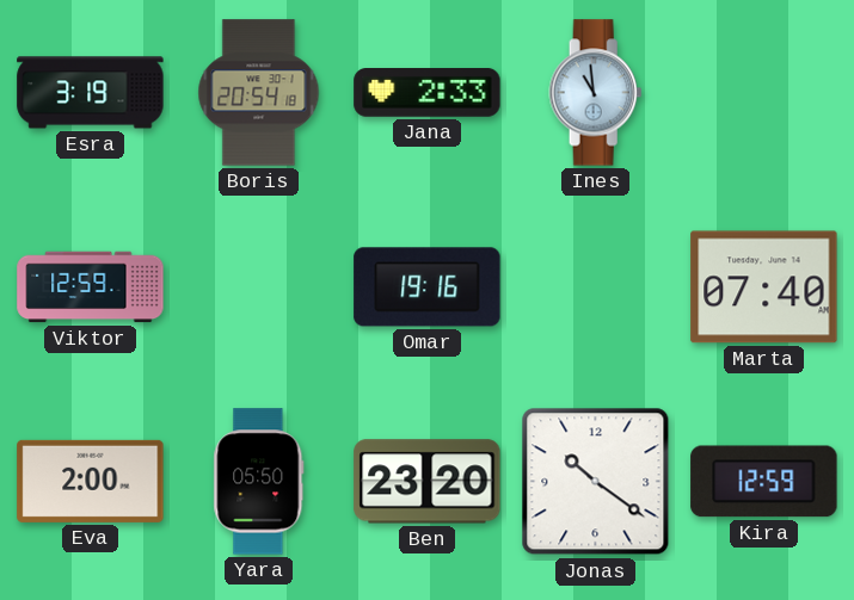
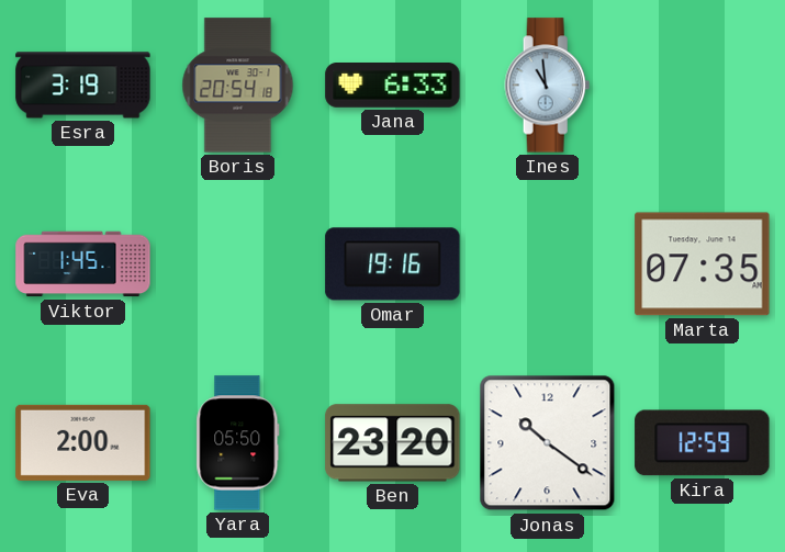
Jana: 2:33 -> 6:33
Viktor: 12:59 -> 1:45
Marta: 07:40 -> 07:35
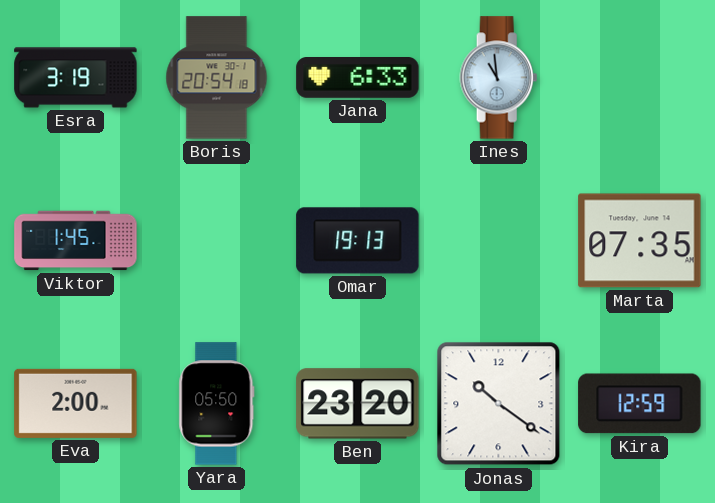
Omar: 19:16 -> 19:13
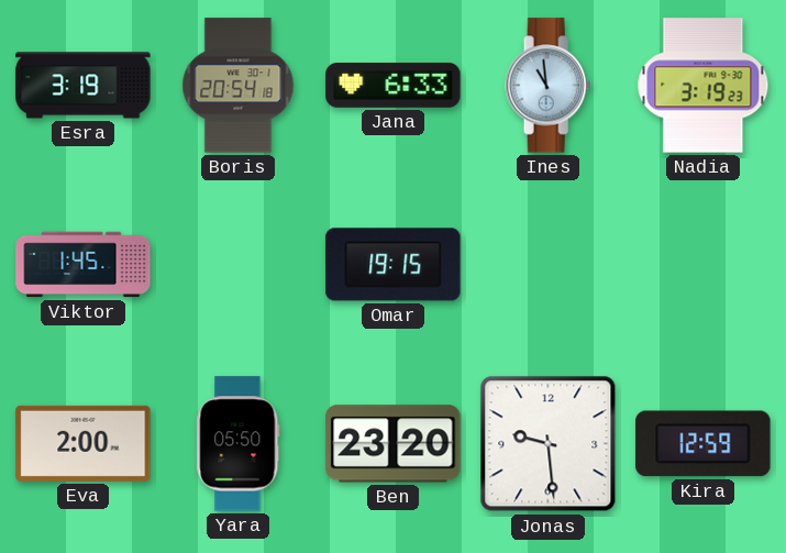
Nadia: none -> 3:19
Omar: 19:13 -> 19:15
Marta: 07:35 -> none
Jonas: 10:21 -> 9:29
